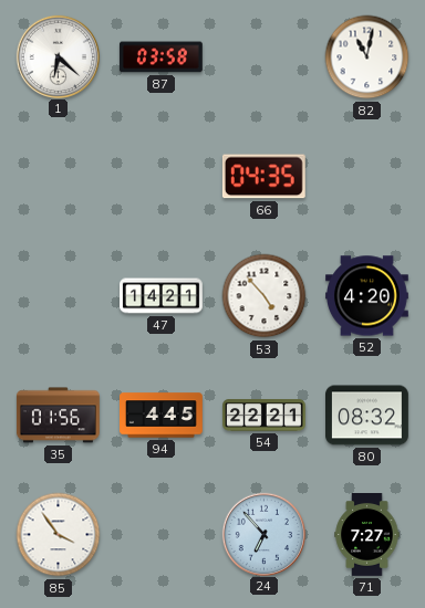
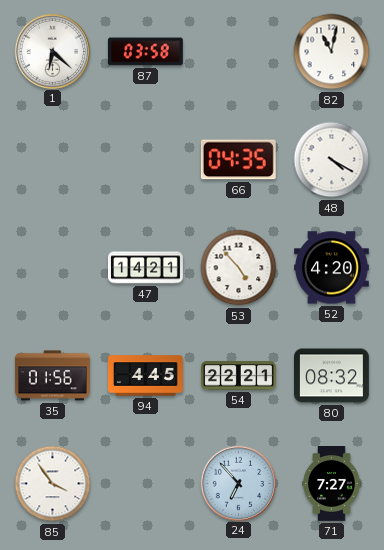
48: none -> 4:20
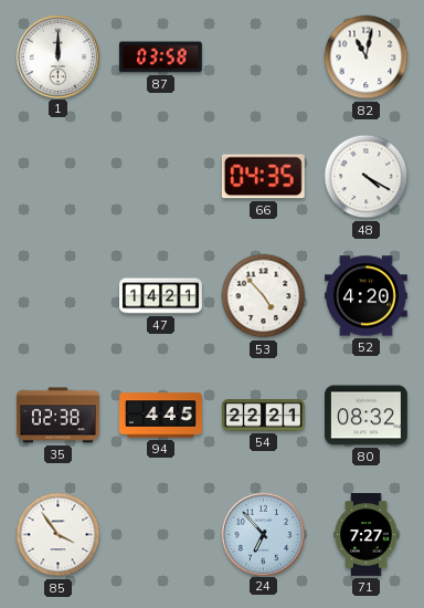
1: 6:22 -> 12:00
35: 01:56 -> 02:38
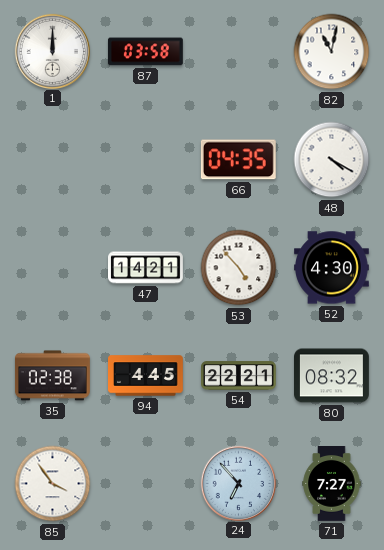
52: 4:20 -> 4:30
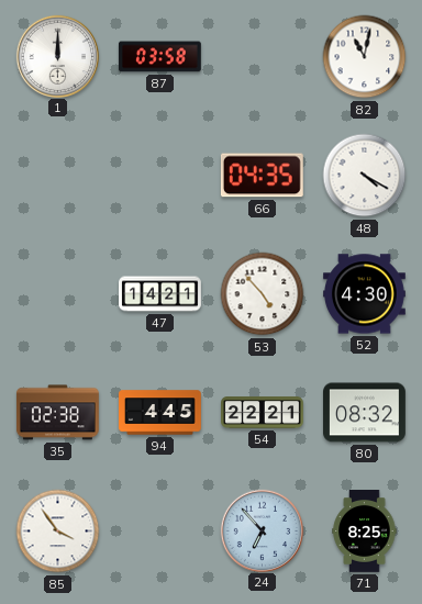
71: 7:27 -> 8:25
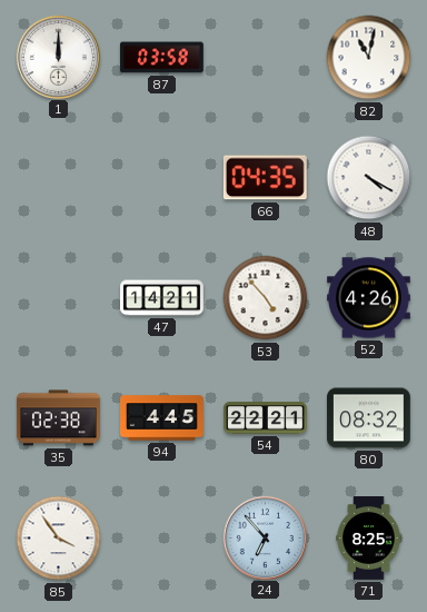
52: 4:30 -> 4:26
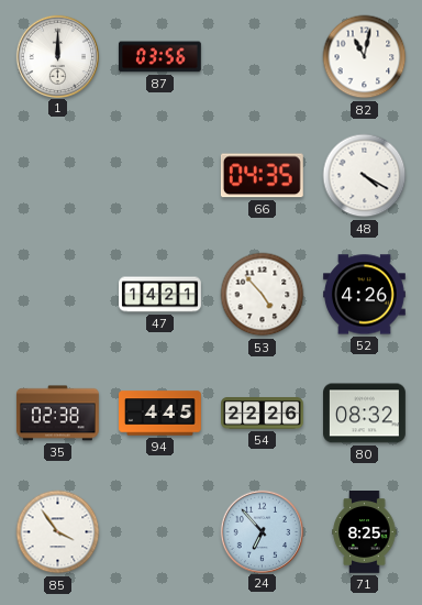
87: 03:58 -> 03:56
54: 22:21 -> 22:26
